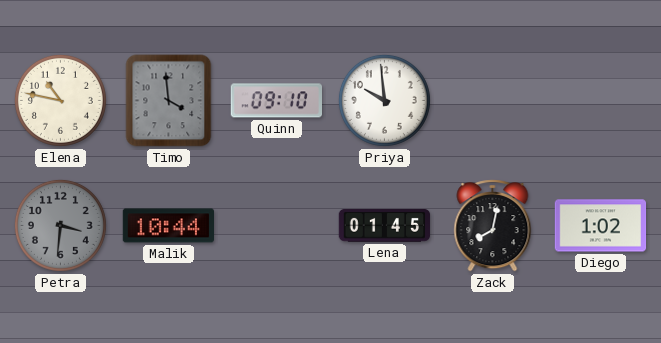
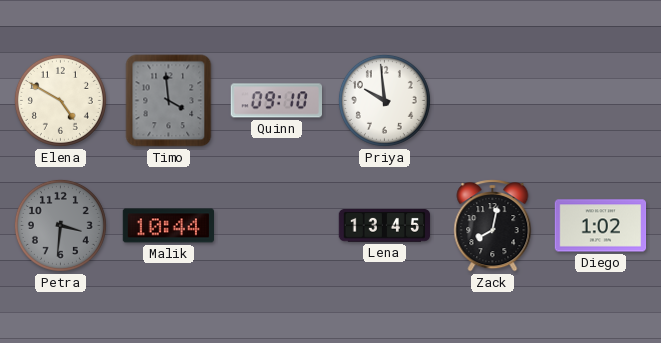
Elena: 10:47 -> 4:50
Lena: 01:45 -> 13:45
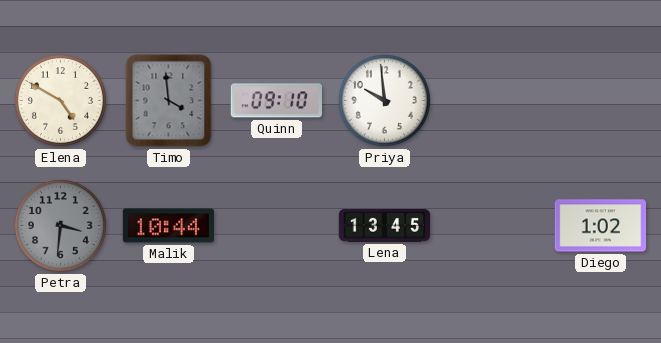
Zack: 8:02 -> none
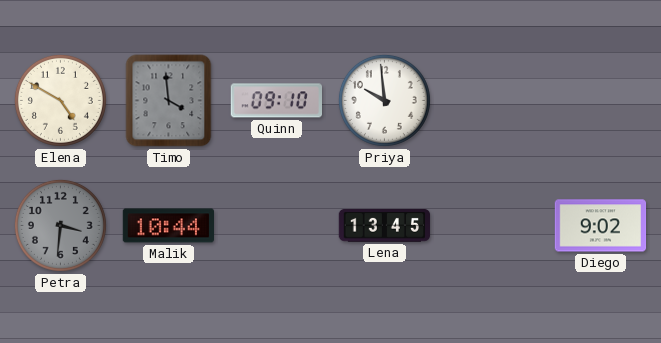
Diego: 1:02 -> 9:02
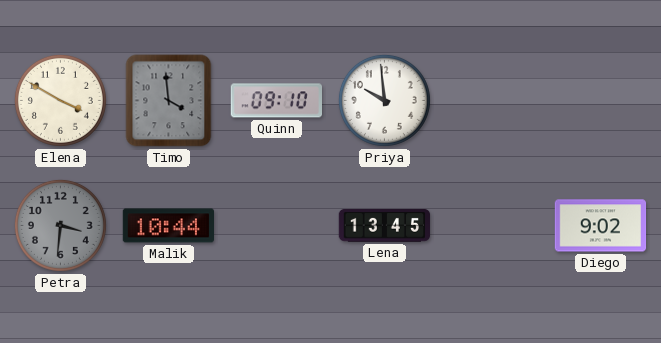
Elena: 4:50 -> 3:50
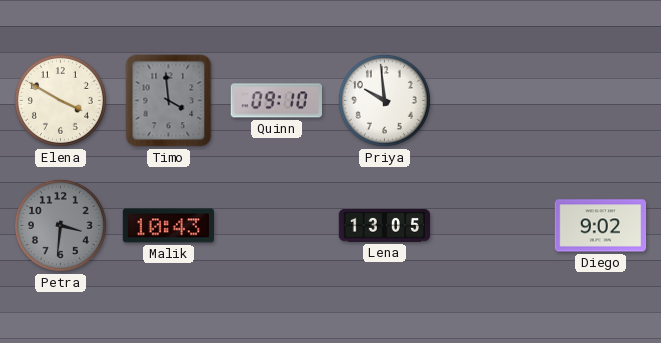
Malik: 10:44 -> 10:43
Lena: 13:45 -> 13:05
